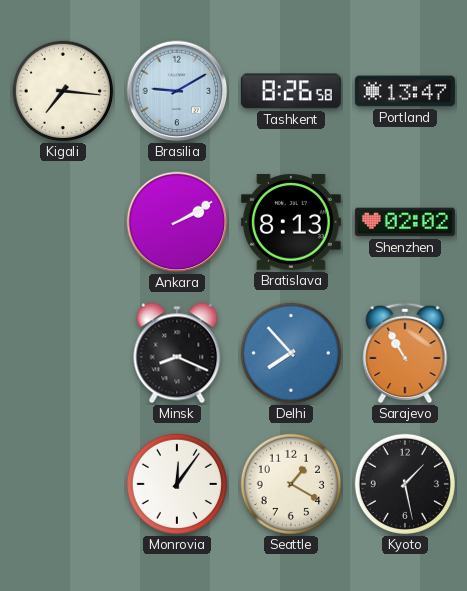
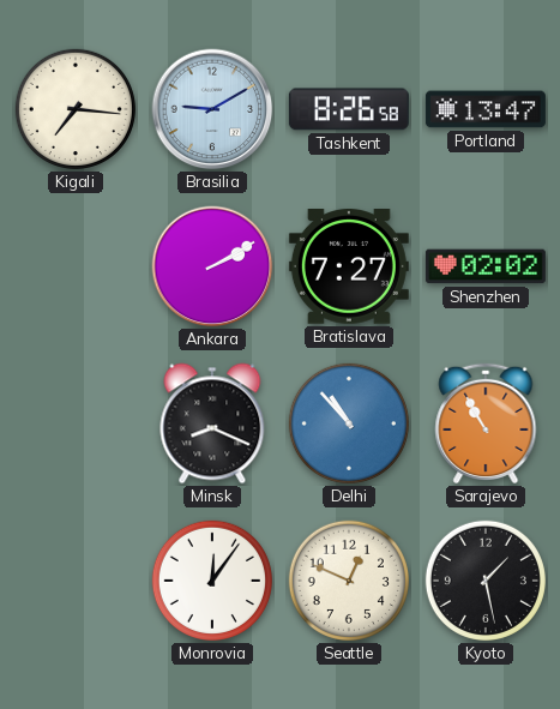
Bratislava: 8:13 -> 7:27
Delhi: 7:53 -> 10:53
Seattle: 1:20 -> 12:49
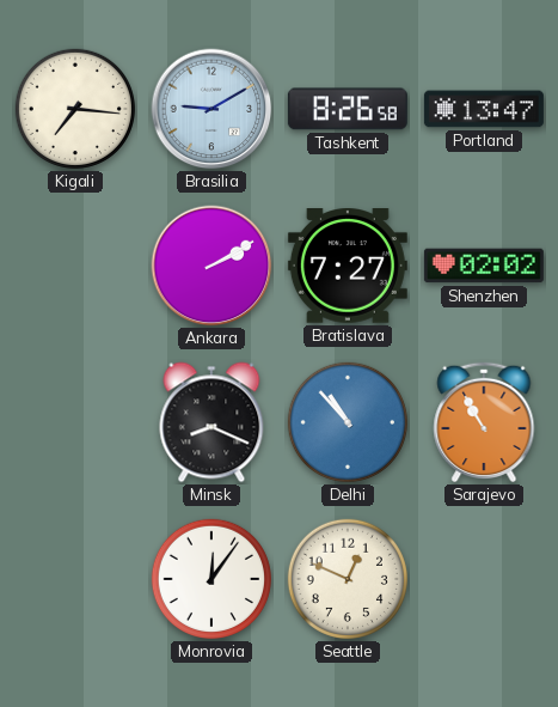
Kyoto: 1:28 -> none
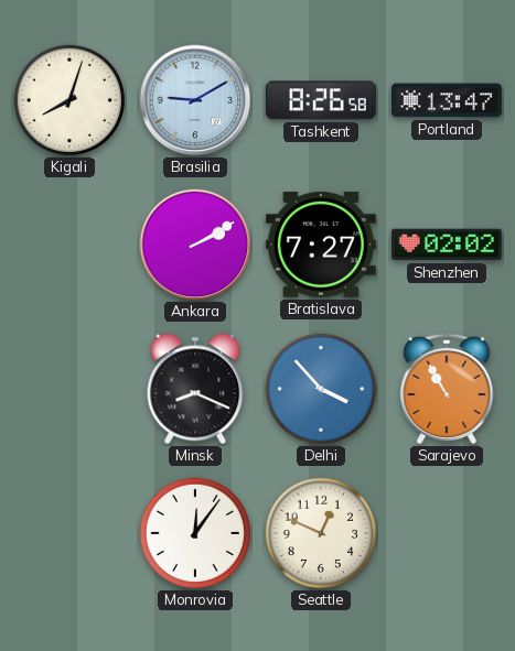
Kigali: 7:16 -> 8:03
Delhi: 10:53 -> 3:53
